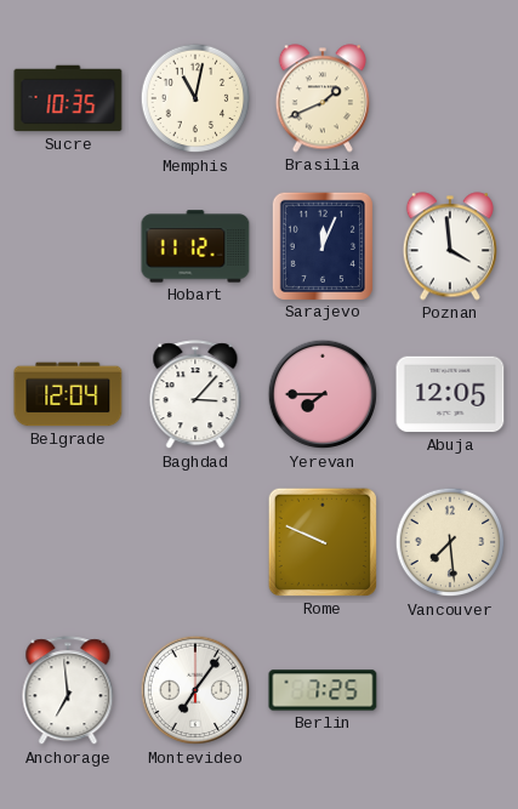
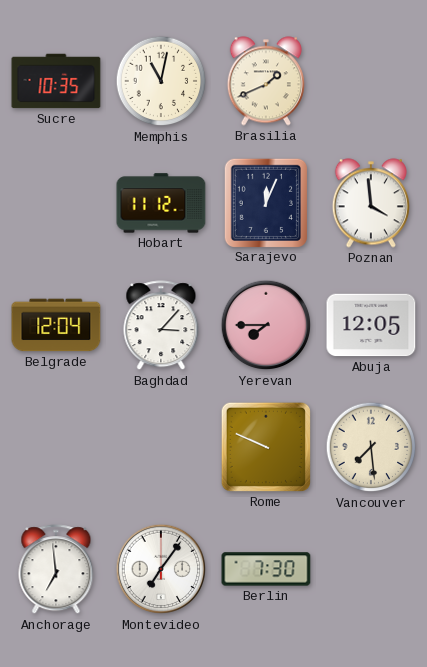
Berlin: 7:25 -> 7:30
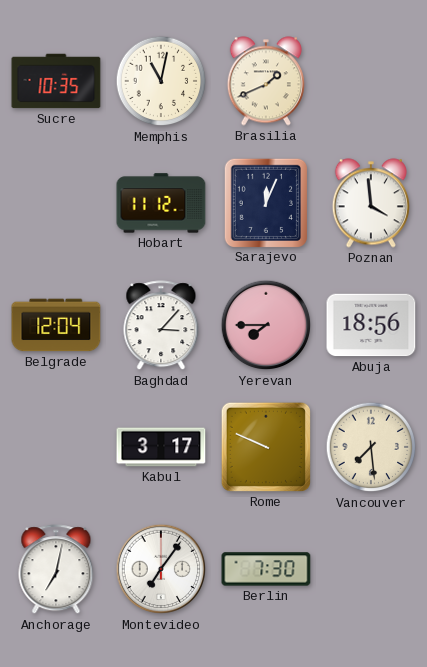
Abuja: 12:05 -> 18:56
Kabul: none -> 3:17
Anchorage: 6:59 -> 7:02
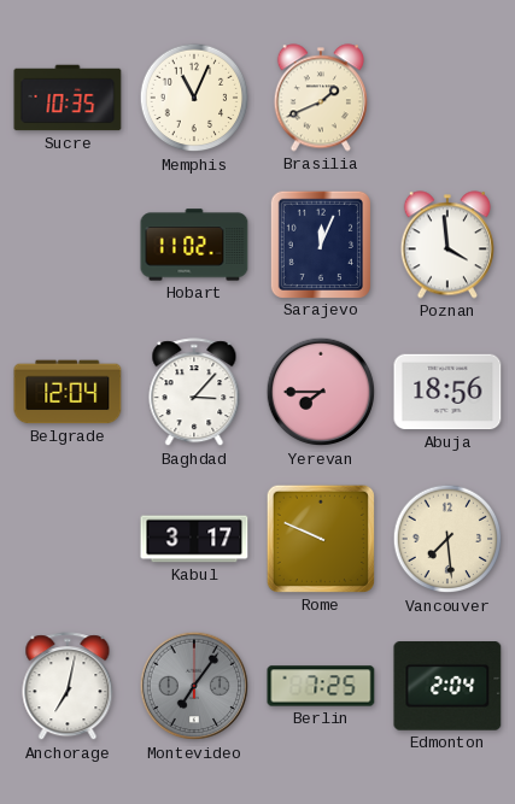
Memphis: 11:02 -> 11:04
Hobart: 11:12 -> 11:02
Montevideo dial: white -> grey
Berlin: 7:30 -> 7:25
Edmonton: none -> 2:04
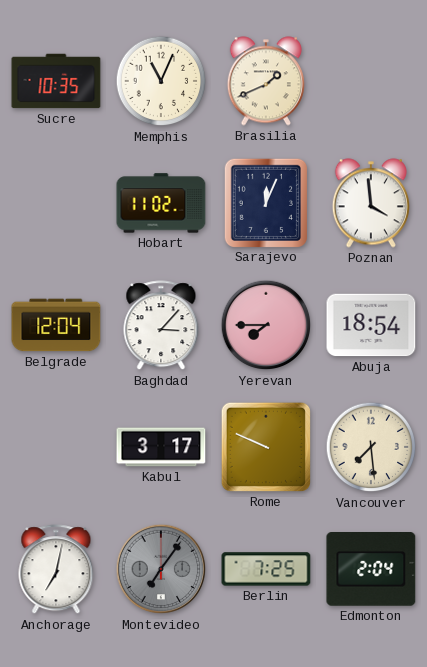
Abuja: 18:56 -> 18:54
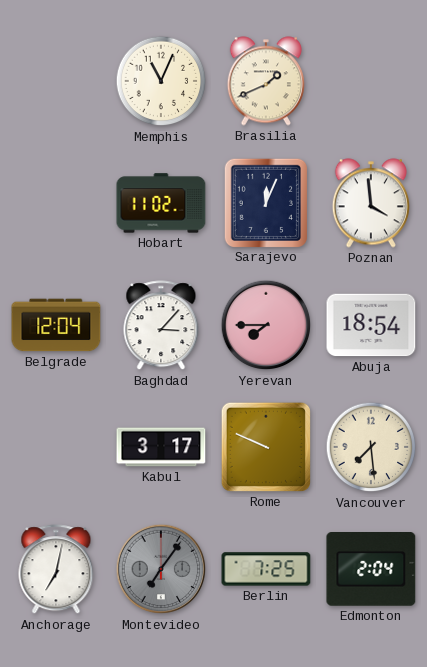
Sucre: 10:35 -> none
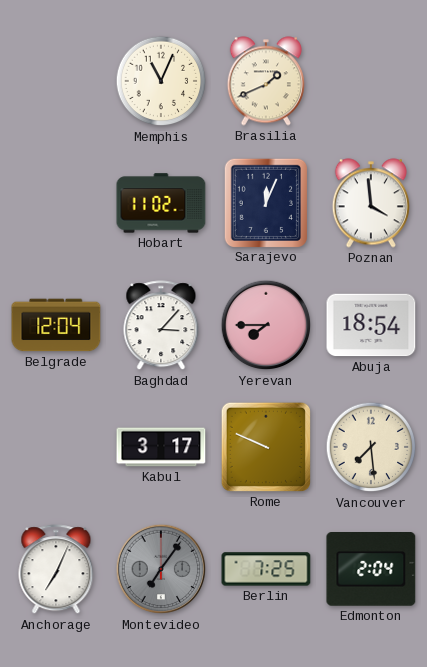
Anchorage: 7:02 -> 7:04
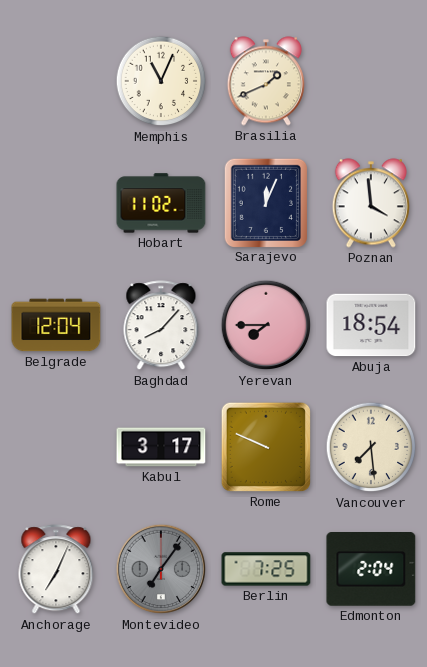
Baghdad: 3:07 -> 8:07
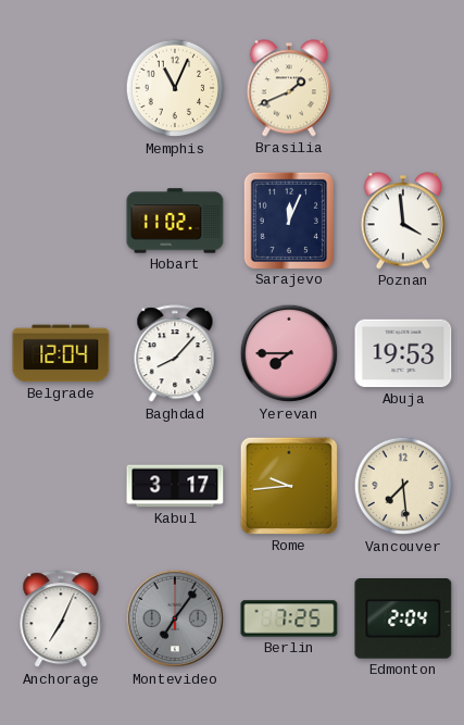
Abuja: 18:54 -> 19:53
Rome: 9:49 -> 9:44
